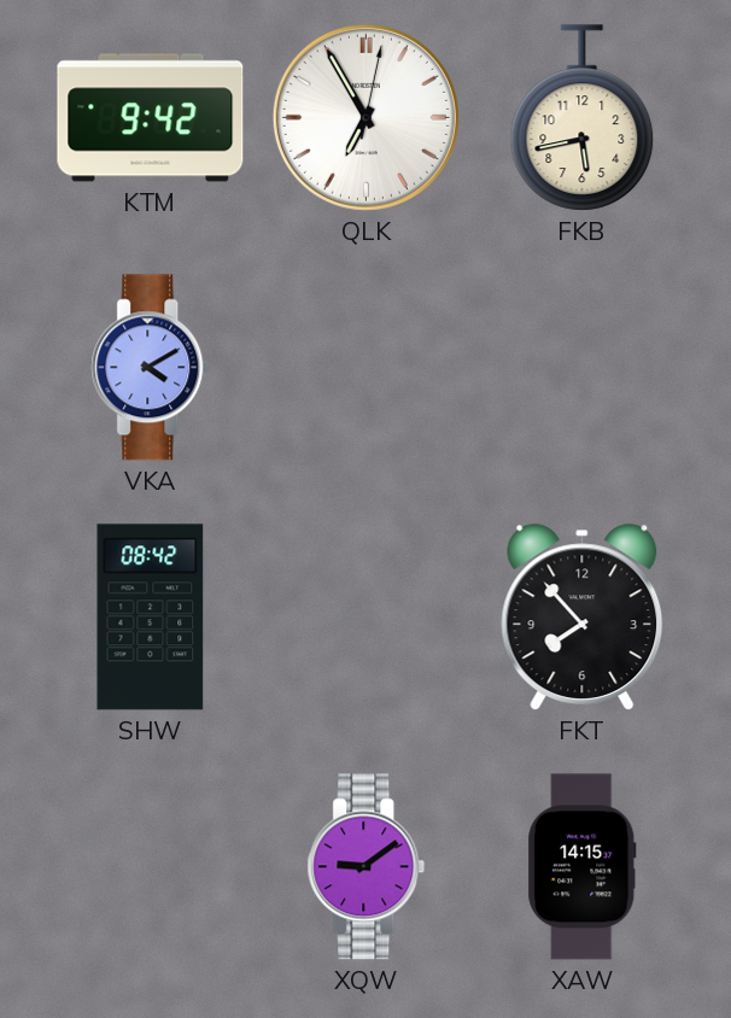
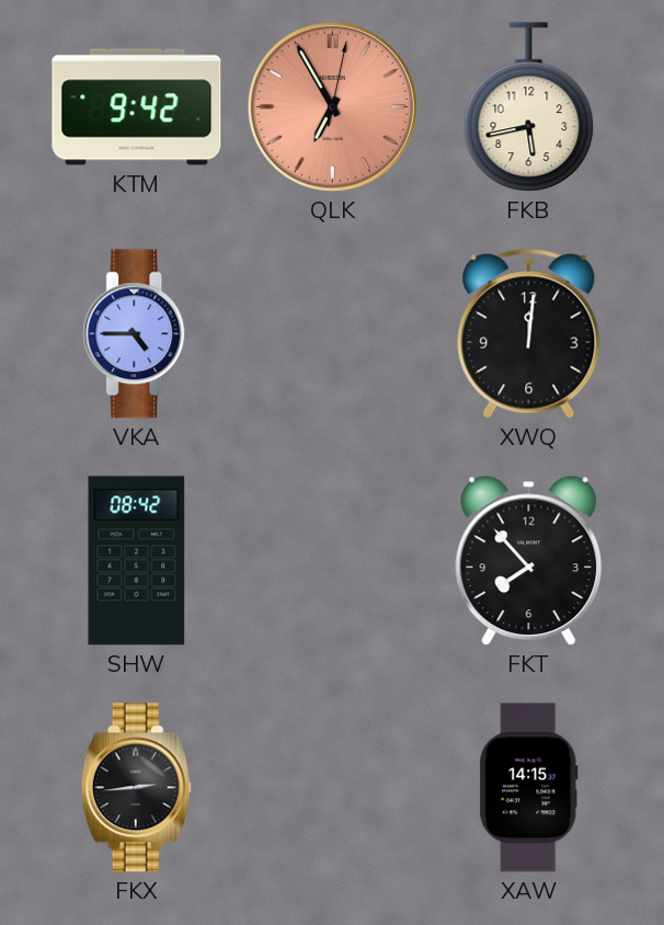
QLK dial: white -> salmon
VKA: 4:10 -> 4:45
XWQ: none -> 12:01
FKX: none -> 2:44
XQW: 9:09 -> none
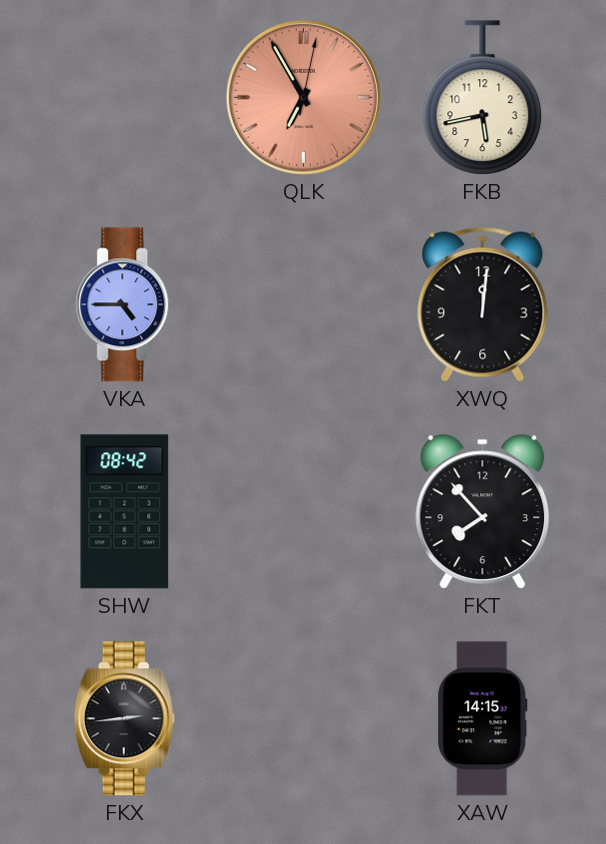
KTM: 9:42 -> none
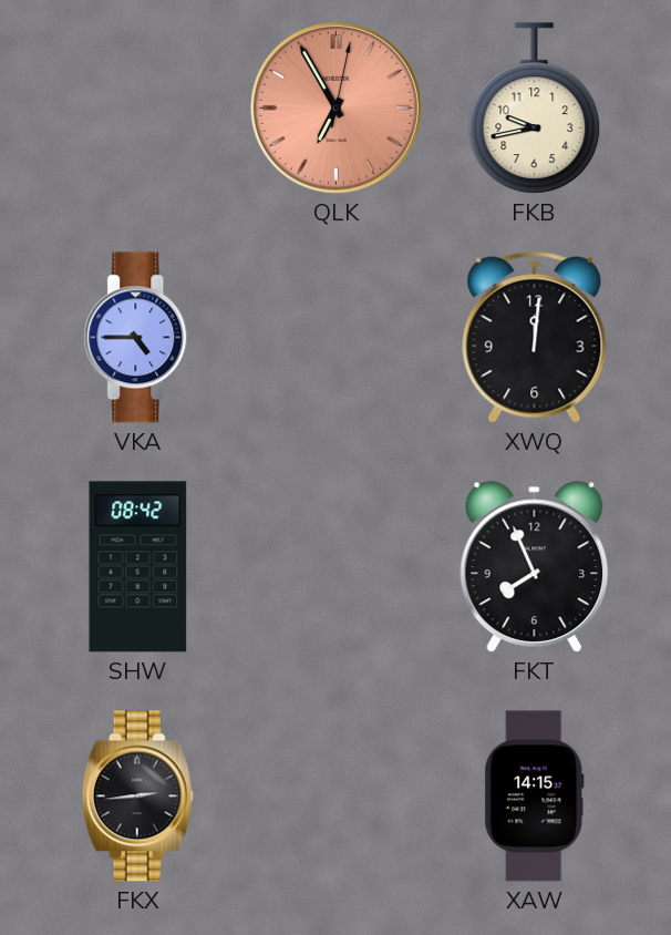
FKB: 5:43 -> 9:43
FKT: 7:53 -> 7:56
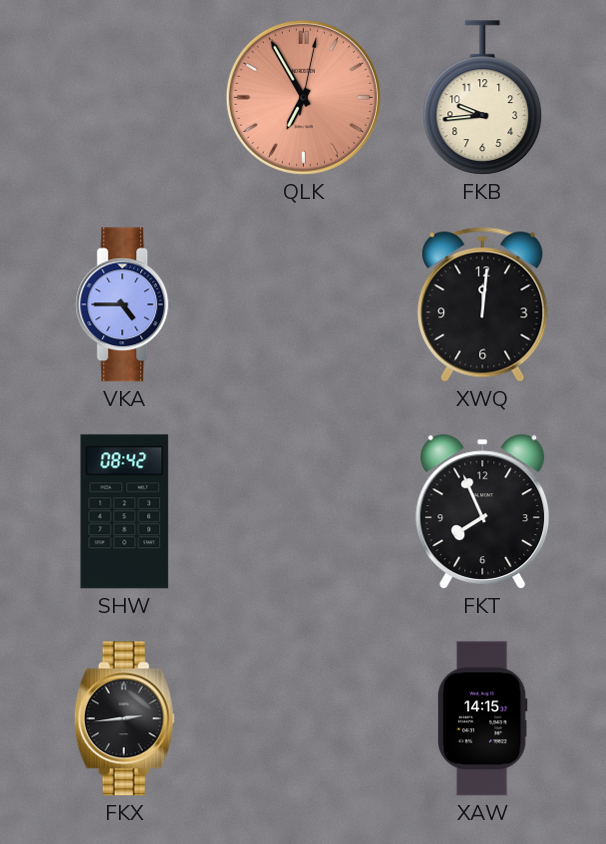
FKB: 9:43 -> 9:44
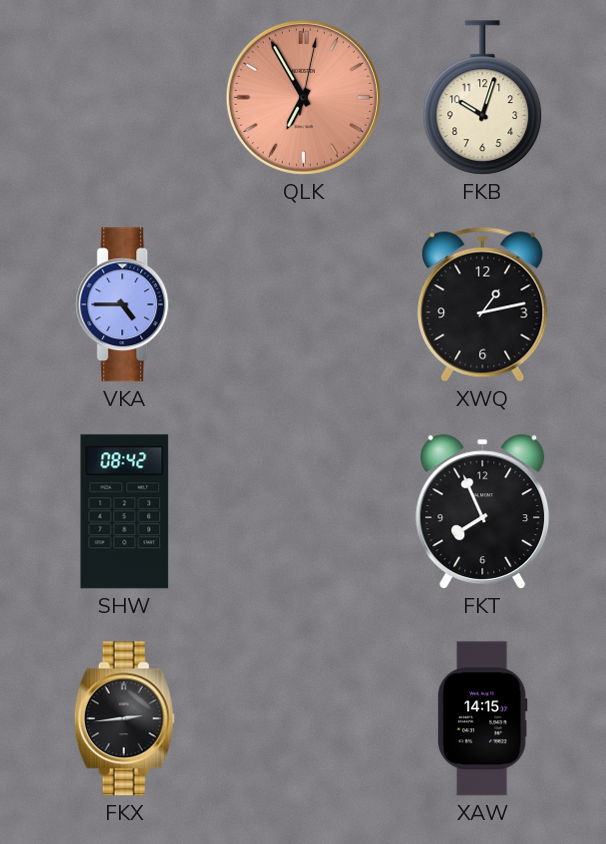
FKB: 9:44 -> 10:03
XWQ: 12:01 -> 1:13
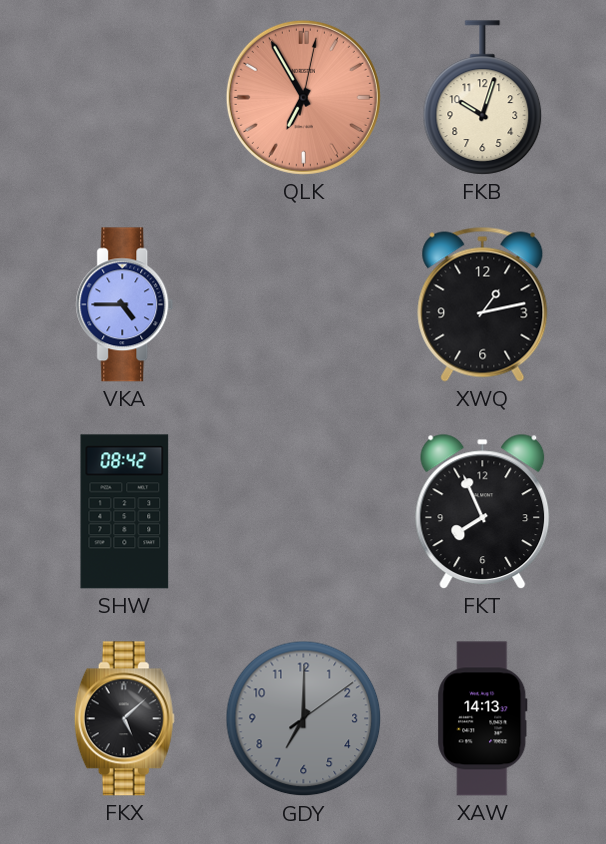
FKX: 2:44 -> 5:08
GDY: none -> 7:00
XAW: 14:15 -> 14:13
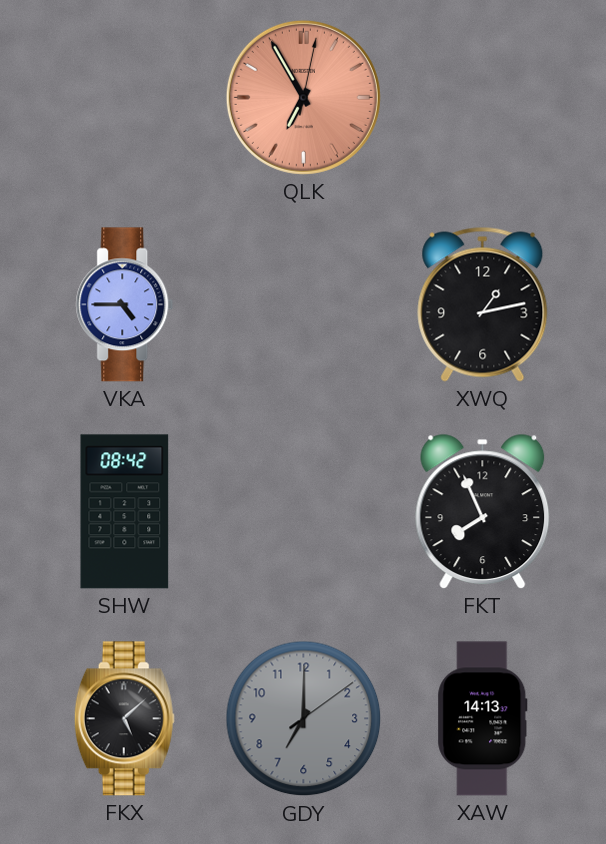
FKB: 10:03 -> none
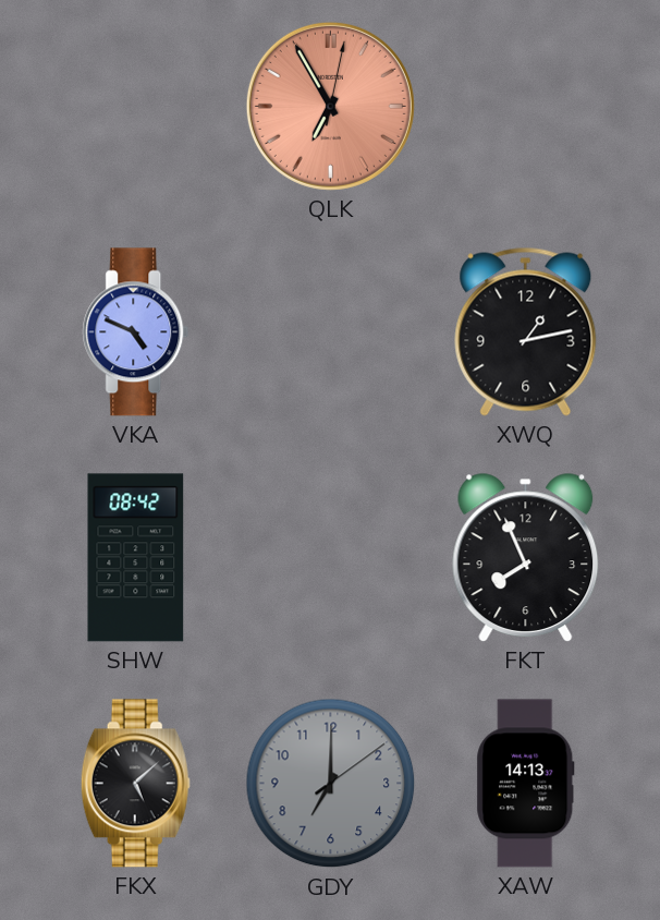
VKA: 4:45 -> 4:49
